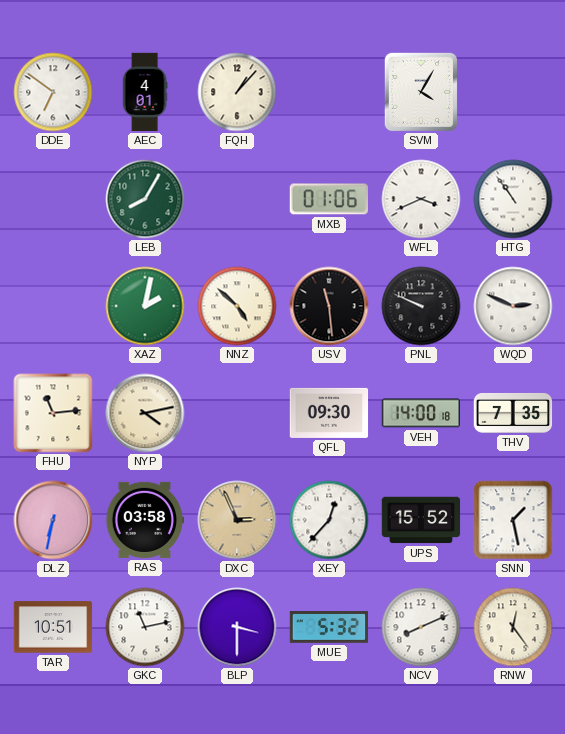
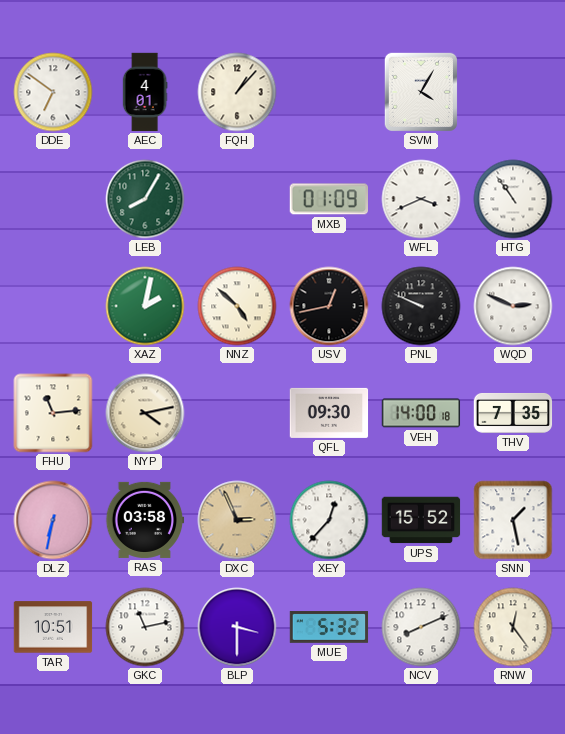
MXB: 01:06 -> 01:09
USV: 11:29 -> 12:43
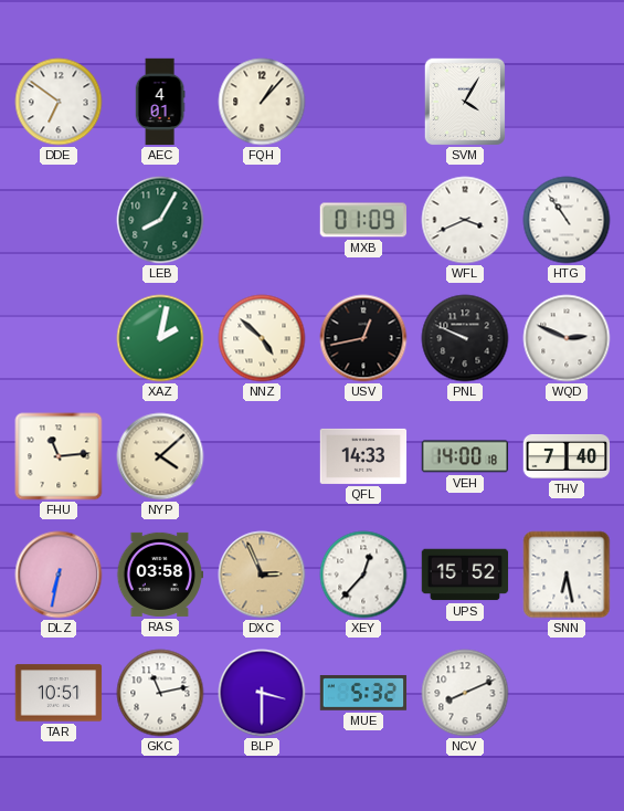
NYP: 4:13 -> 4:08
QFL: 09:30 -> 14:33
THV: 7:35 -> 7:40
SNN: 1:28 -> 6:28
RNW: 12:24 -> none
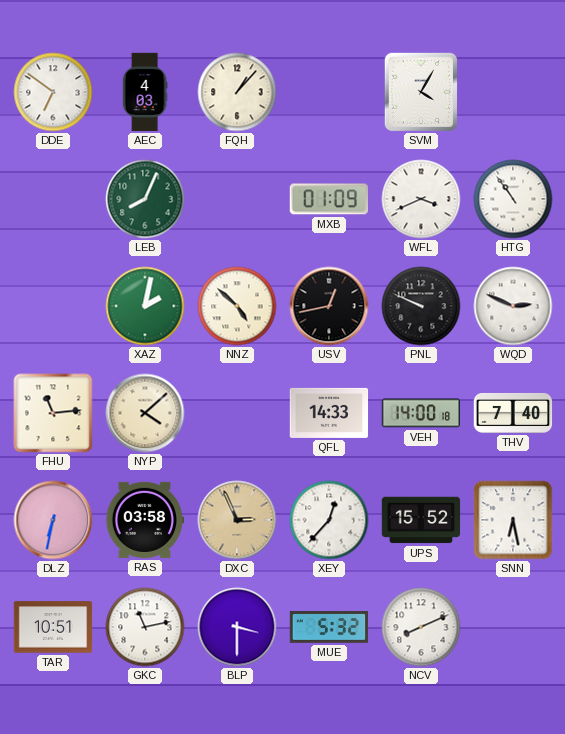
AEC: 4:01 -> 4:03
LEB: 8:05 -> 8:04
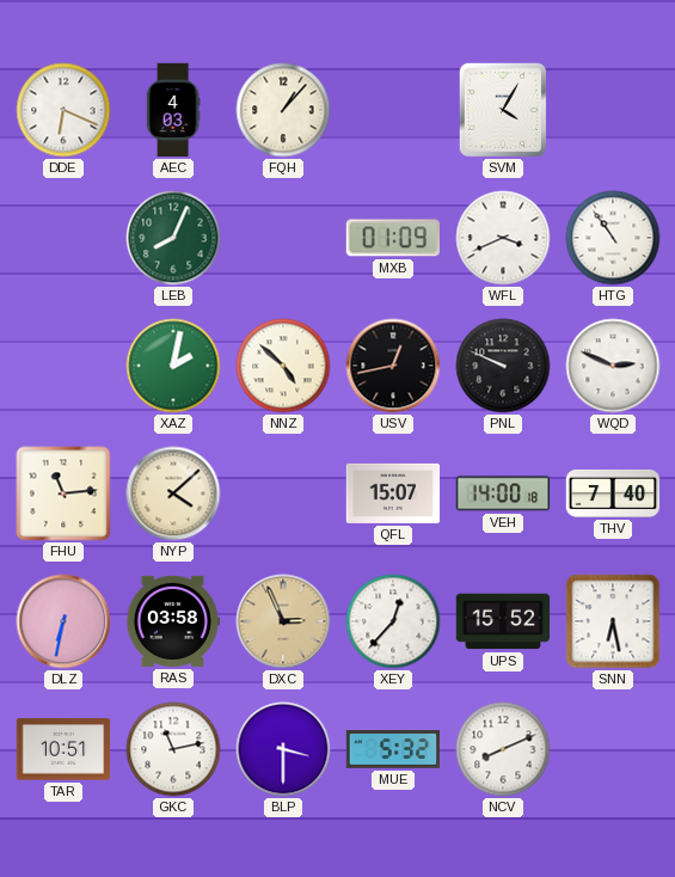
DDE: 6:51 -> 6:19
QFL: 14:33 -> 15:07
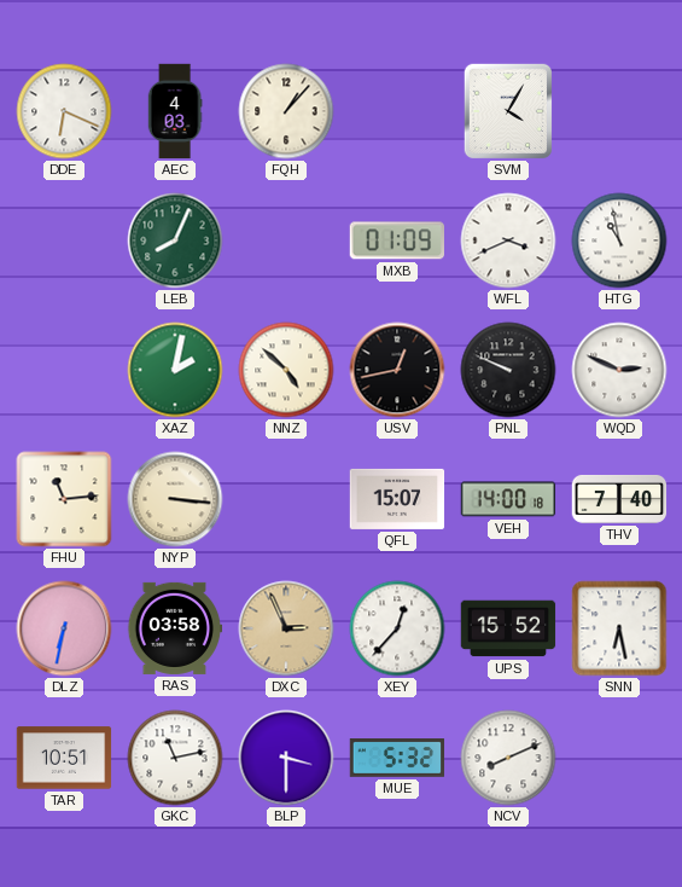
HTG: 10:54 -> 10:58
NYP: 4:08 -> 3:16
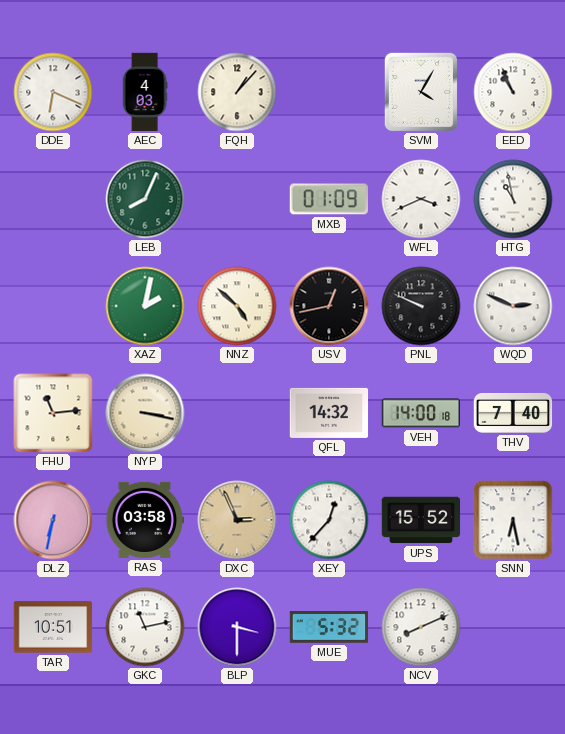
EED: none -> 10:56
NYP: 3:16 -> 3:17
QFL: 15:07 -> 14:32
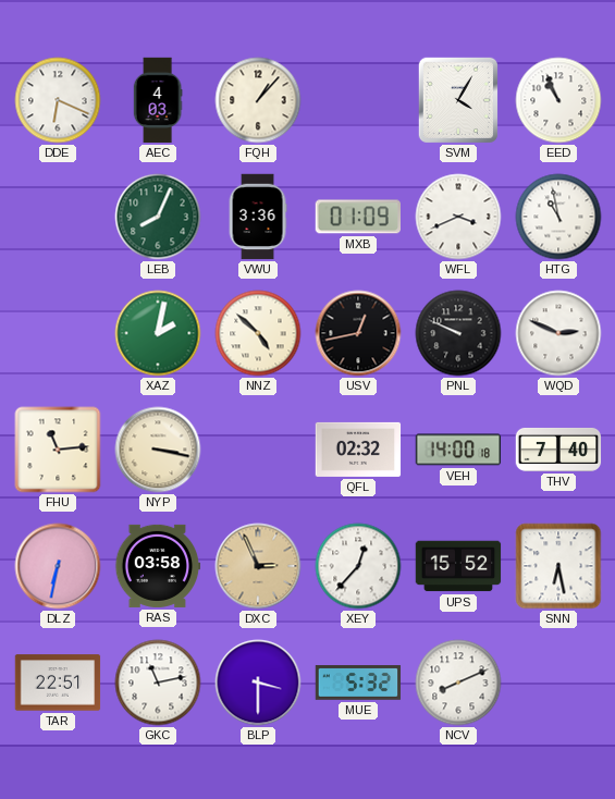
VWU: none -> 3:36
QFL: 14:32 -> 02:32
TAR: 10:51 -> 22:51
